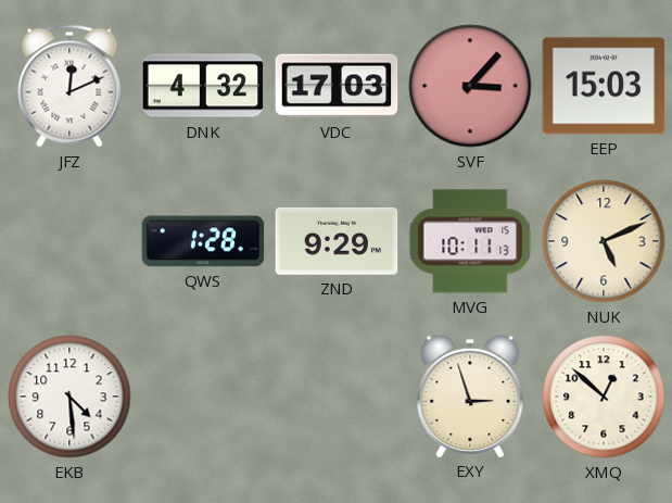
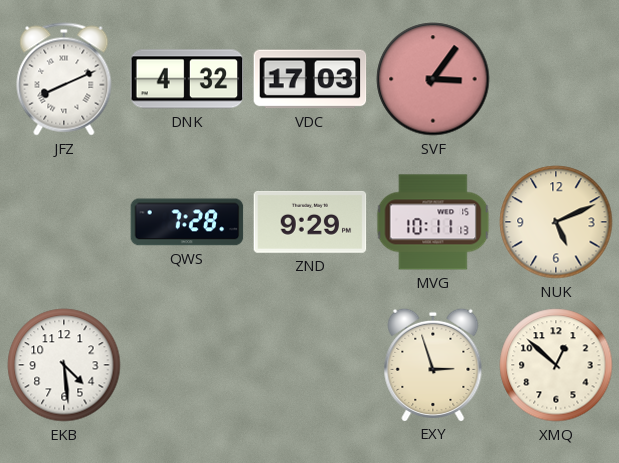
JFZ: 12:11 -> 8:11
SVF: 3:07 -> 3:06
EEP: 15:03 -> none
QWS: 1:28 -> 7:28
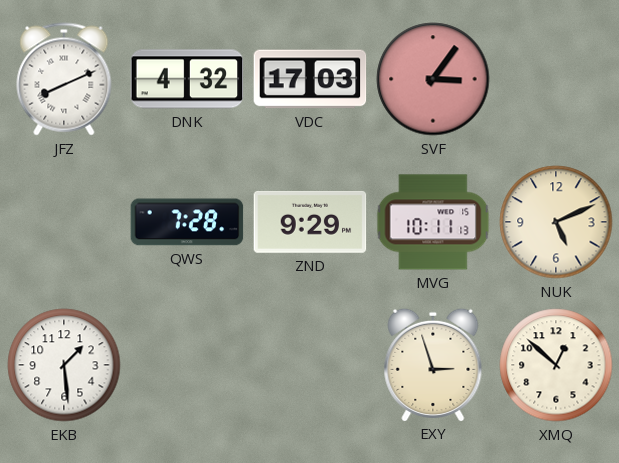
EKB: 4:29 -> 1:29
